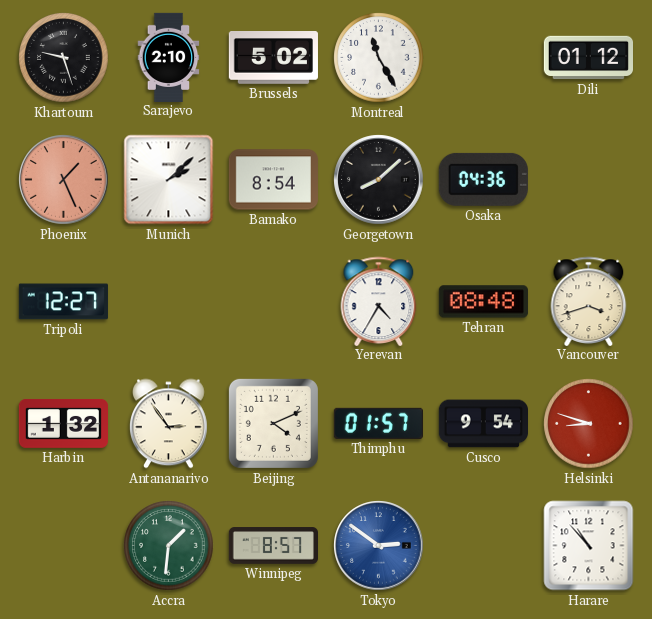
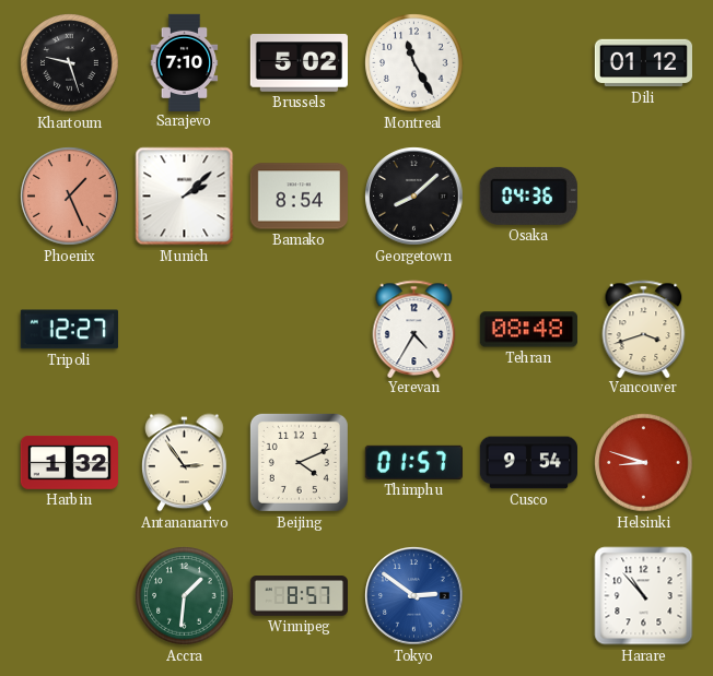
Sarajevo: 2:10 -> 7:10
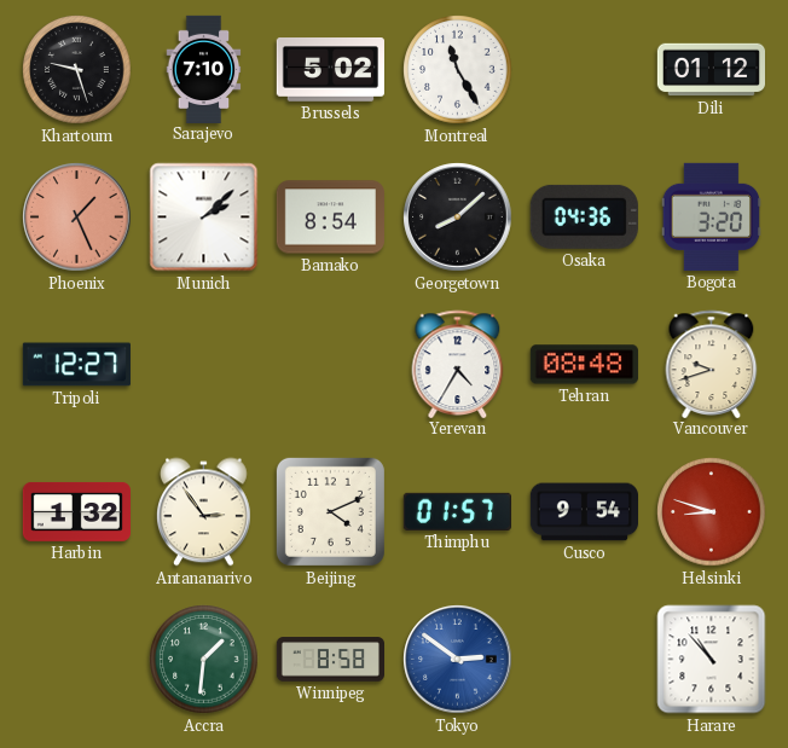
Bogota: none -> 3:20
Vancouver: 3:42 -> 9:42
Winnipeg: 8:57 -> 8:58
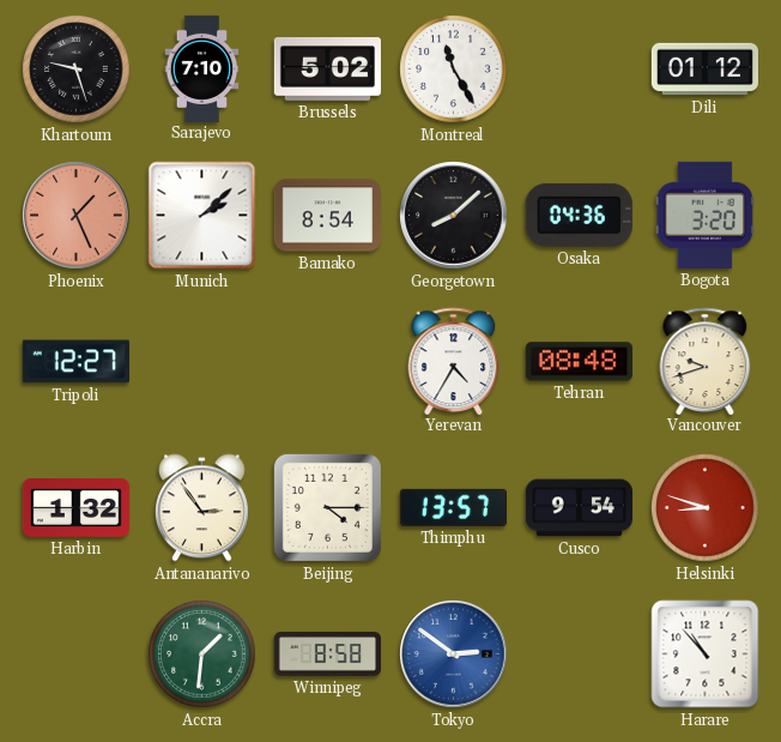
Beijing: 4:11 -> 4:15
Thimphu: 01:57 -> 13:57
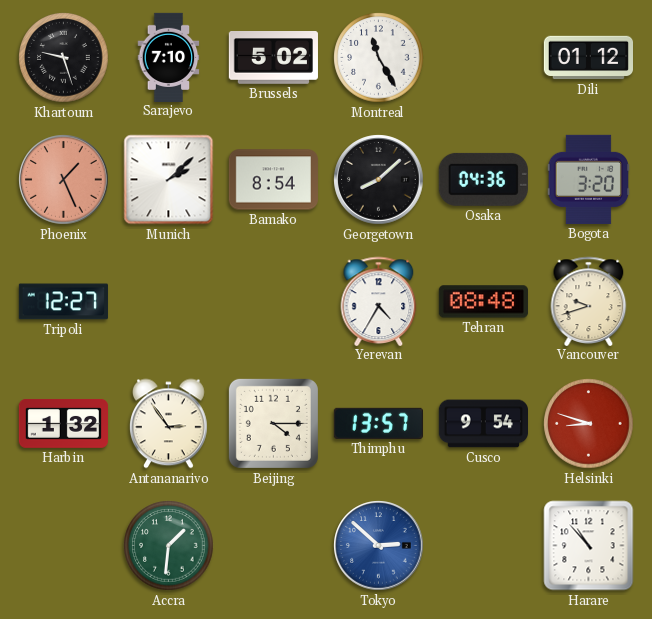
Winnipeg: 8:58 -> none
Tokyo: 2:51 -> 2:52
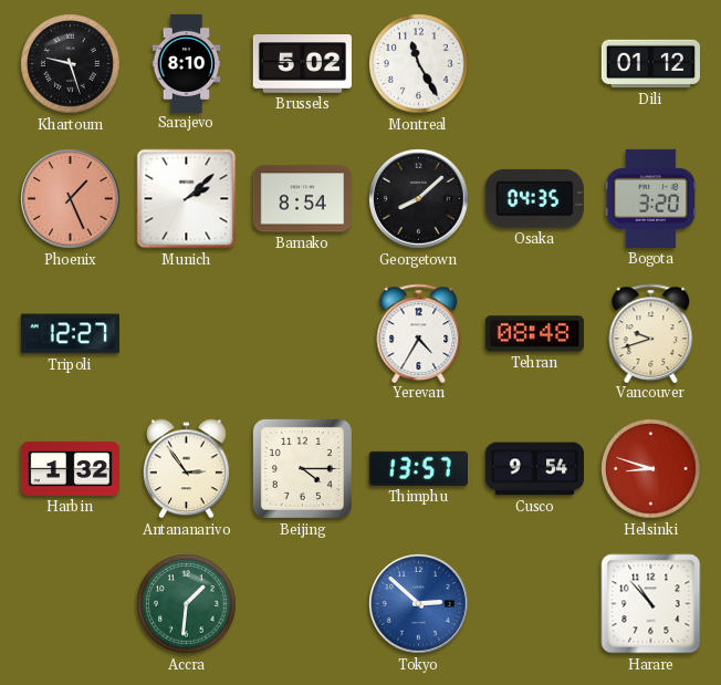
Sarajevo: 7:10 -> 8:10
Osaka: 04:36 -> 04:35
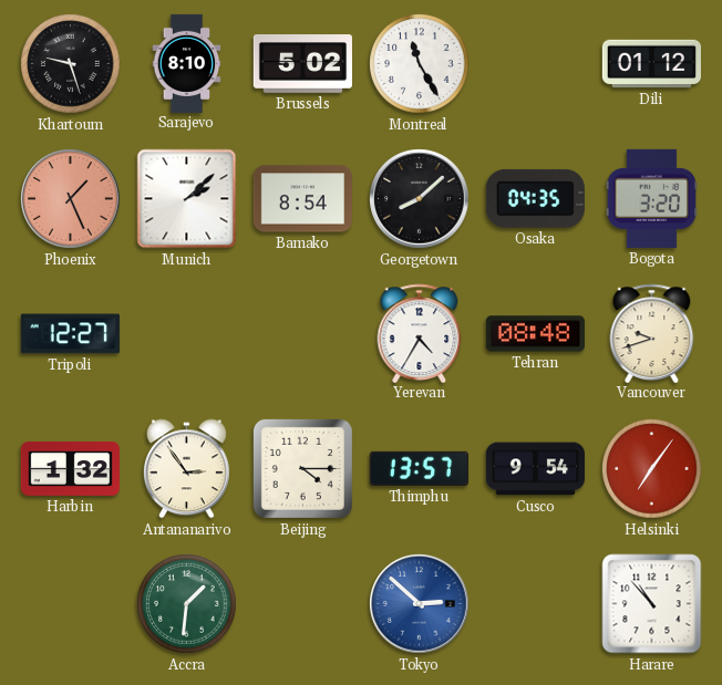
Helsinki: 8:48 -> 7:06
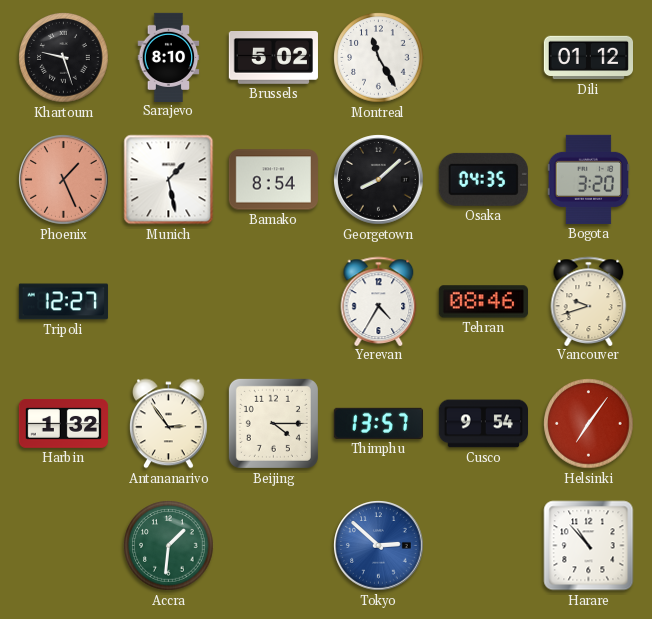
Munich: 2:08 -> 1:28
Tehran: 08:48 -> 08:46
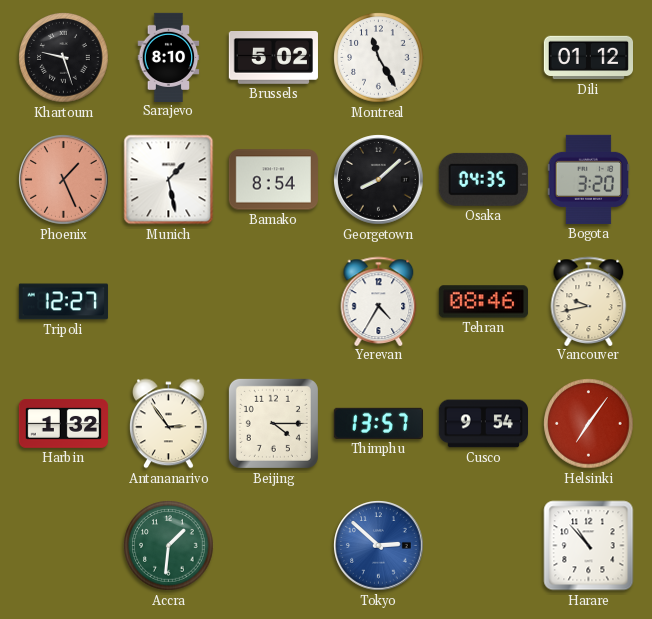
Vancouver: 9:42 -> 9:43
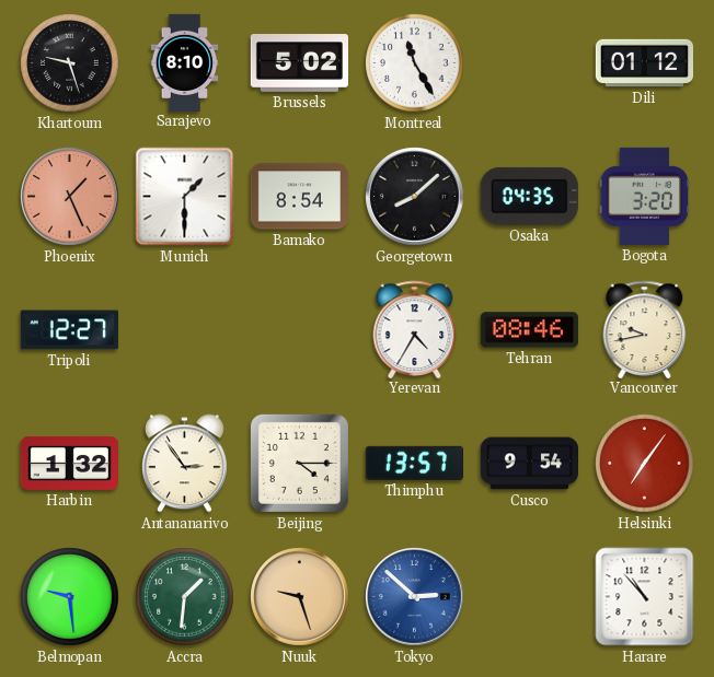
Munich: 1:28 -> 1:30
Belmopan: none -> 9:29
Nuuk: none -> 9:27
